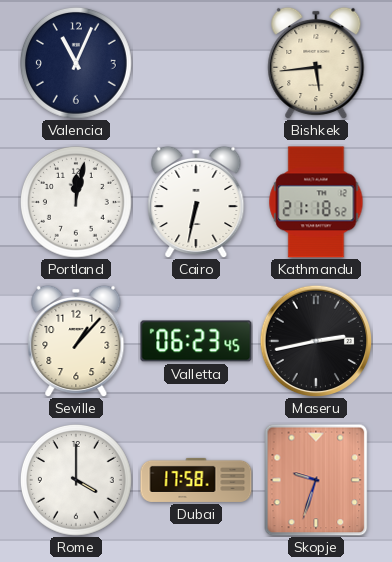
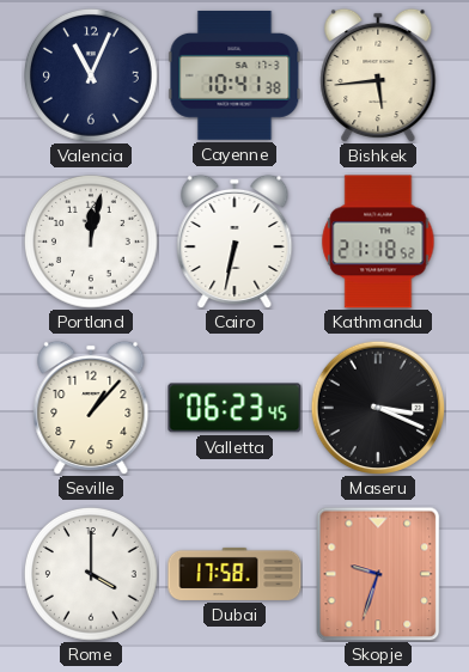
Cayenne: none -> 10:41
Maseru: 2:43 -> 3:19
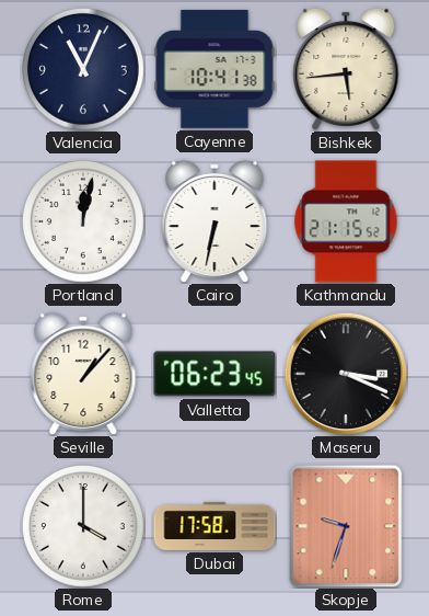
Kathmandu: 21:18 -> 21:15
